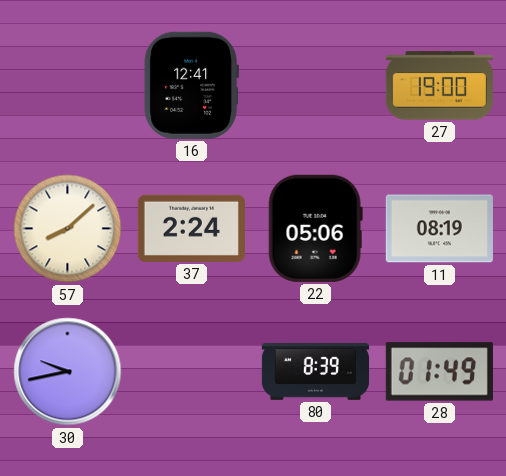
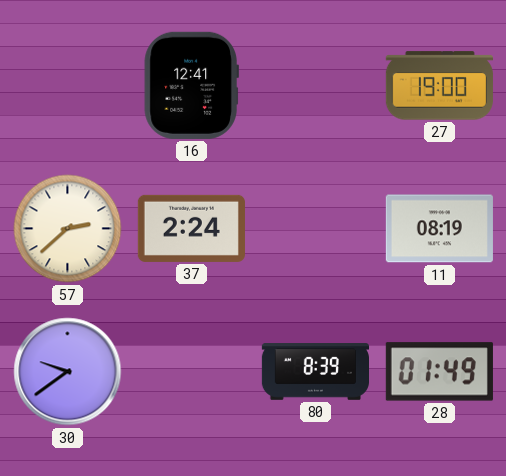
57: 8:08 -> 2:38
22: 05:06 -> none
30: 9:43 -> 9:39
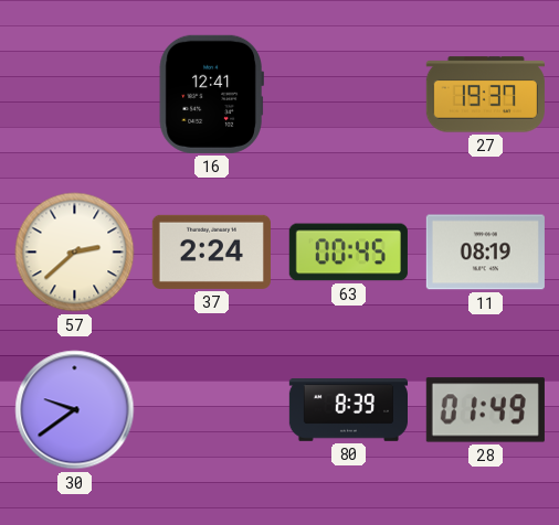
27: 19:00 -> 19:37
63: none -> 00:45
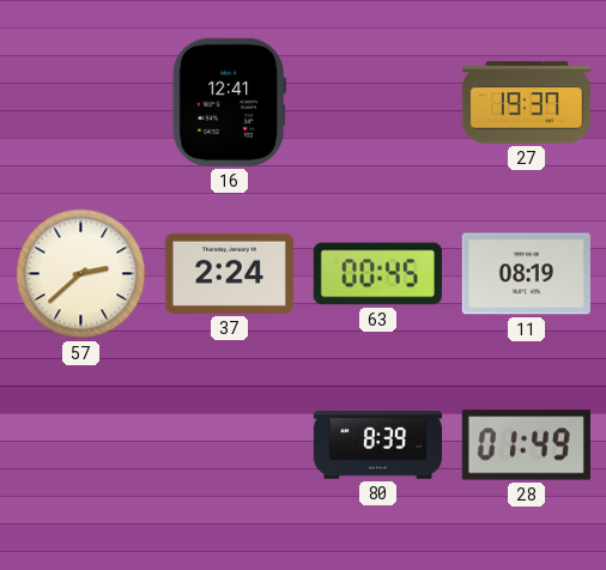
30: 9:39 -> none
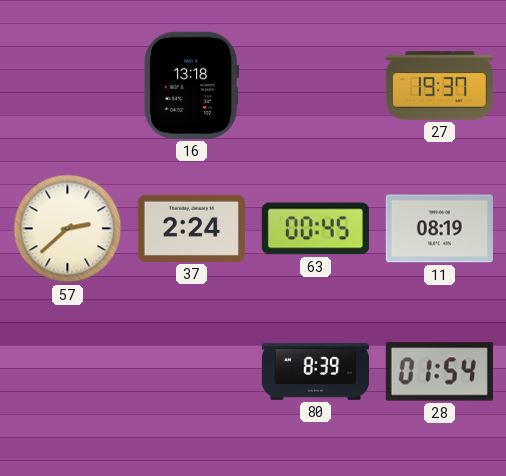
16: 12:41 -> 13:18
28: 01:49 -> 01:54
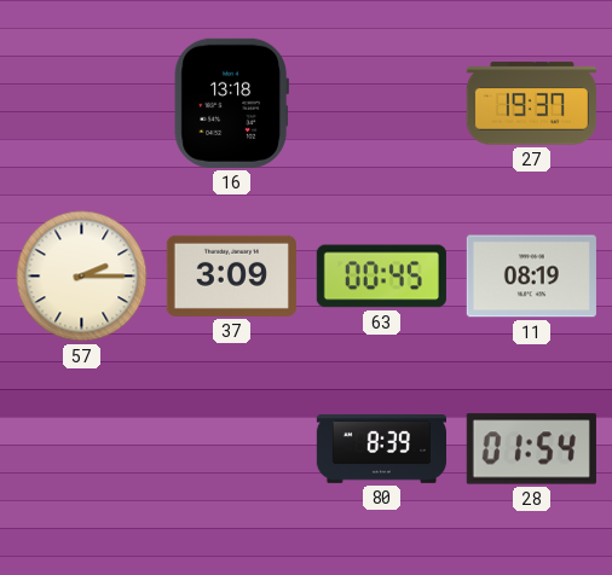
57: 2:38 -> 2:15
37: 2:24 -> 3:09
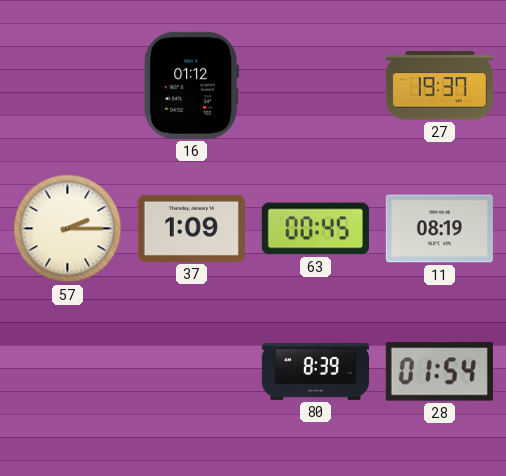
16: 13:18 -> 01:12
37: 3:09 -> 1:09
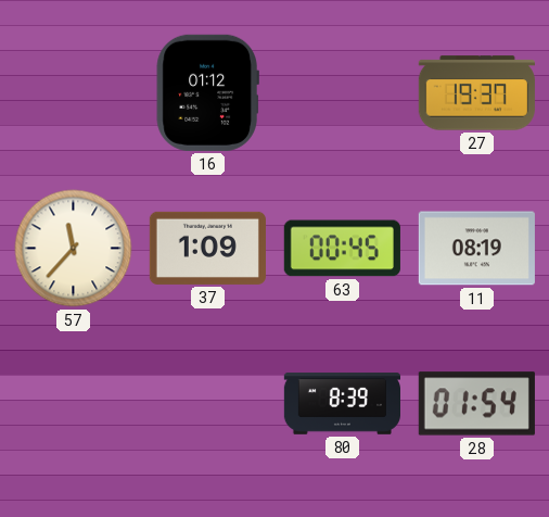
57: 2:15 -> 11:37
